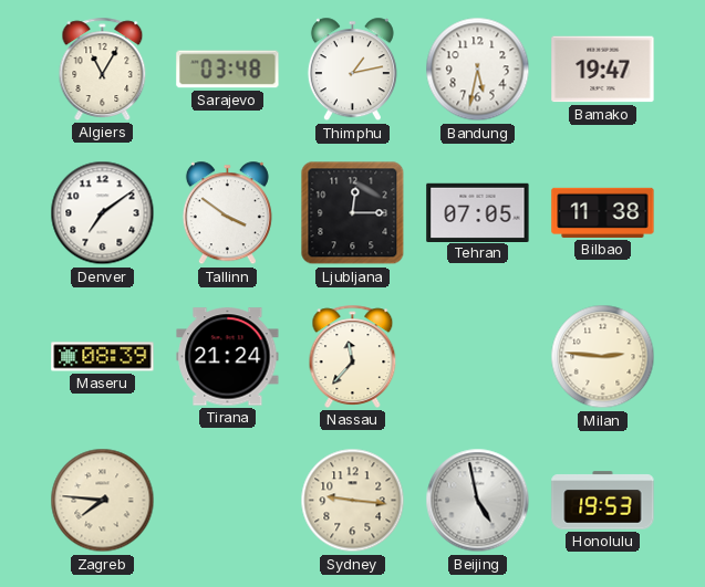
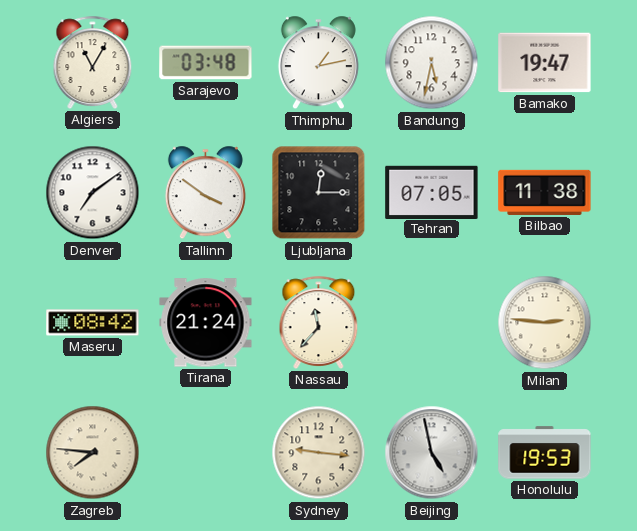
Maseru: 08:39 -> 08:42
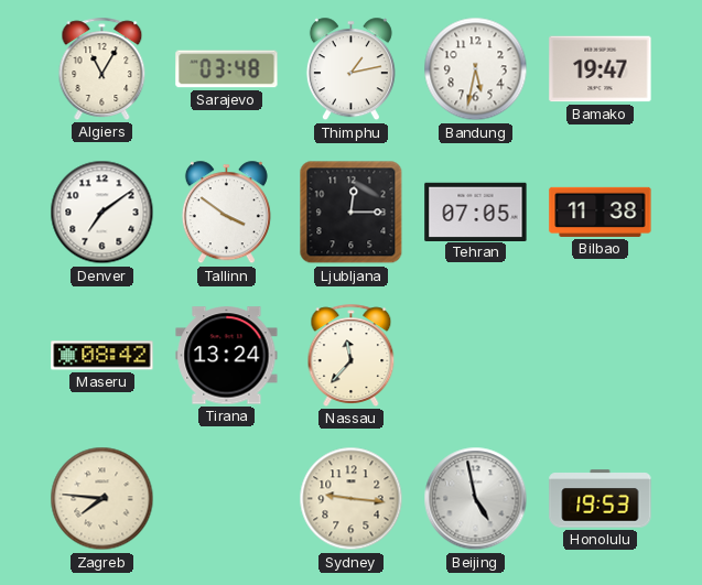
Tirana: 21:24 -> 13:24
Milan: 2:46 -> none
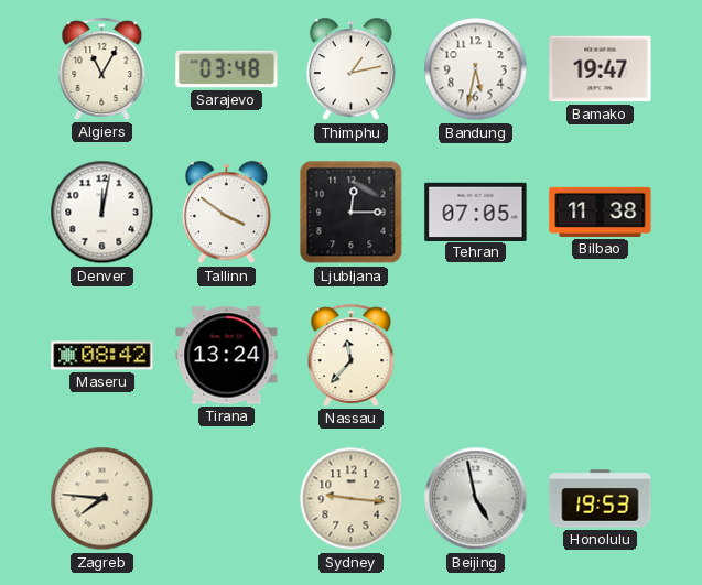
Denver: 7:09 -> 12:02
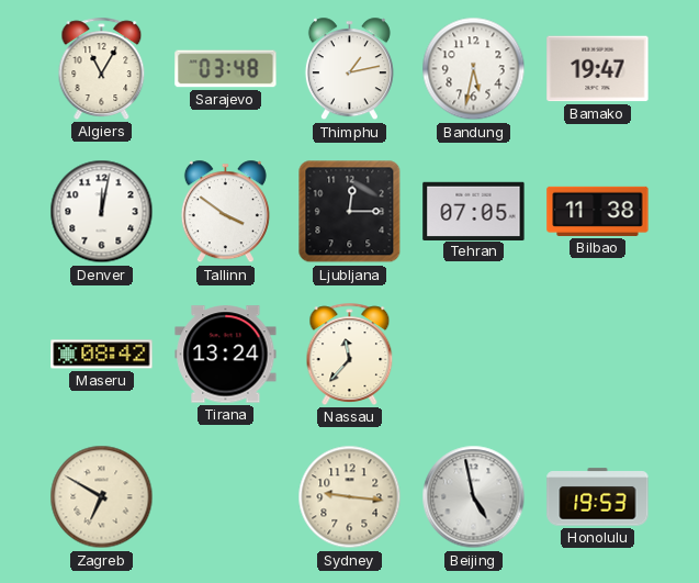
Zagreb: 7:46 -> 6:50
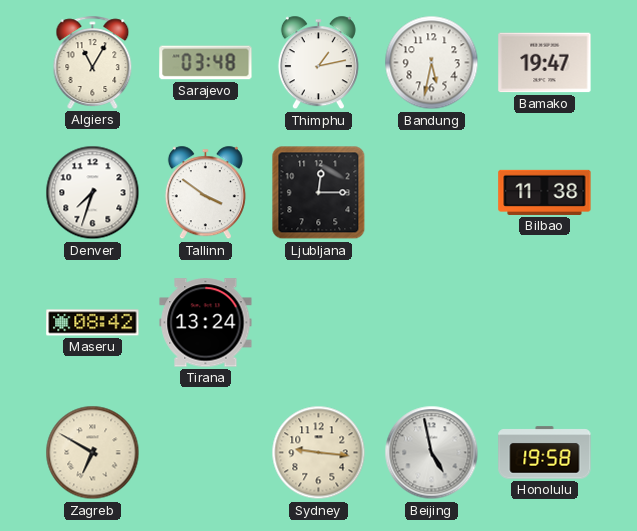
Denver: 12:02 -> 7:33
Tehran: 07:05 -> none
Nassau: 11:37 -> none
Honolulu: 19:53 -> 19:58
